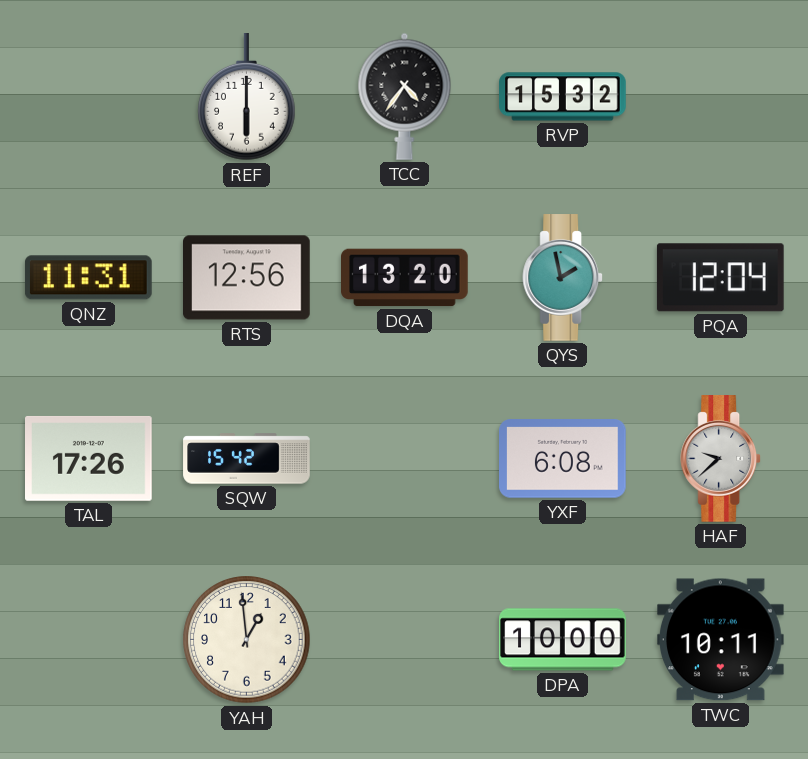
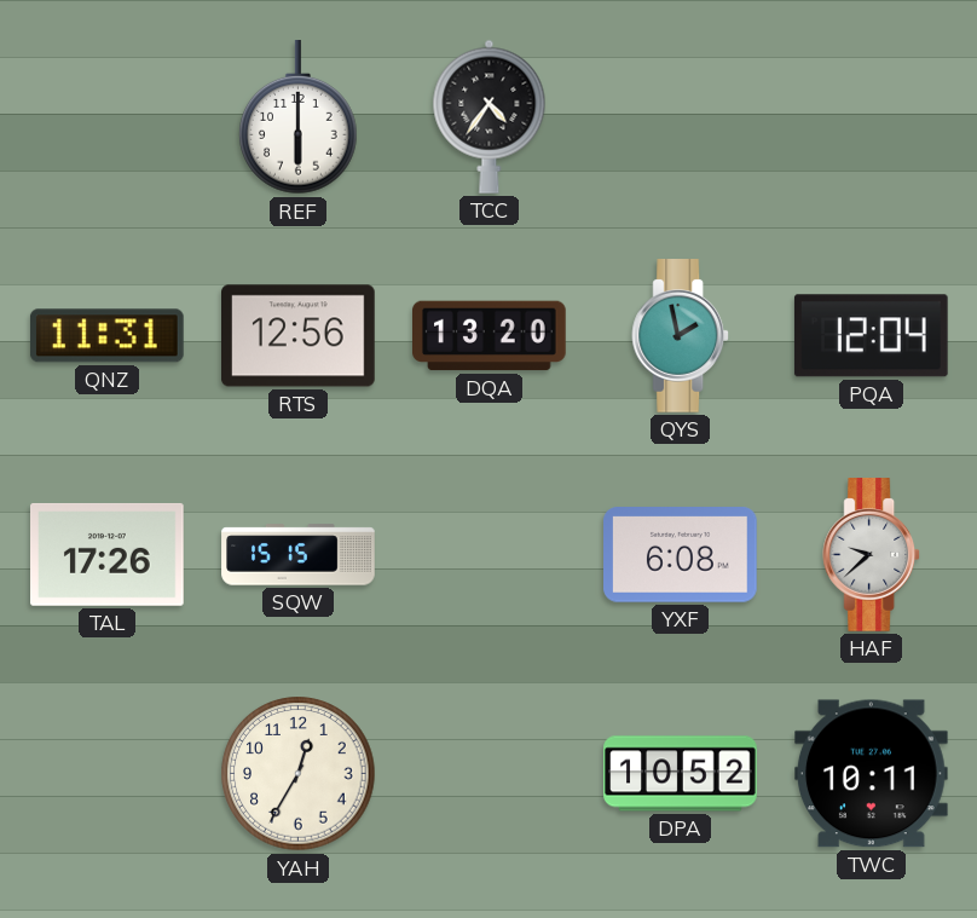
RVP: 15:32 -> none
SQW: 15:42 -> 15:15
YAH: 12:59 -> 12:35
DPA: 10:00 -> 10:52
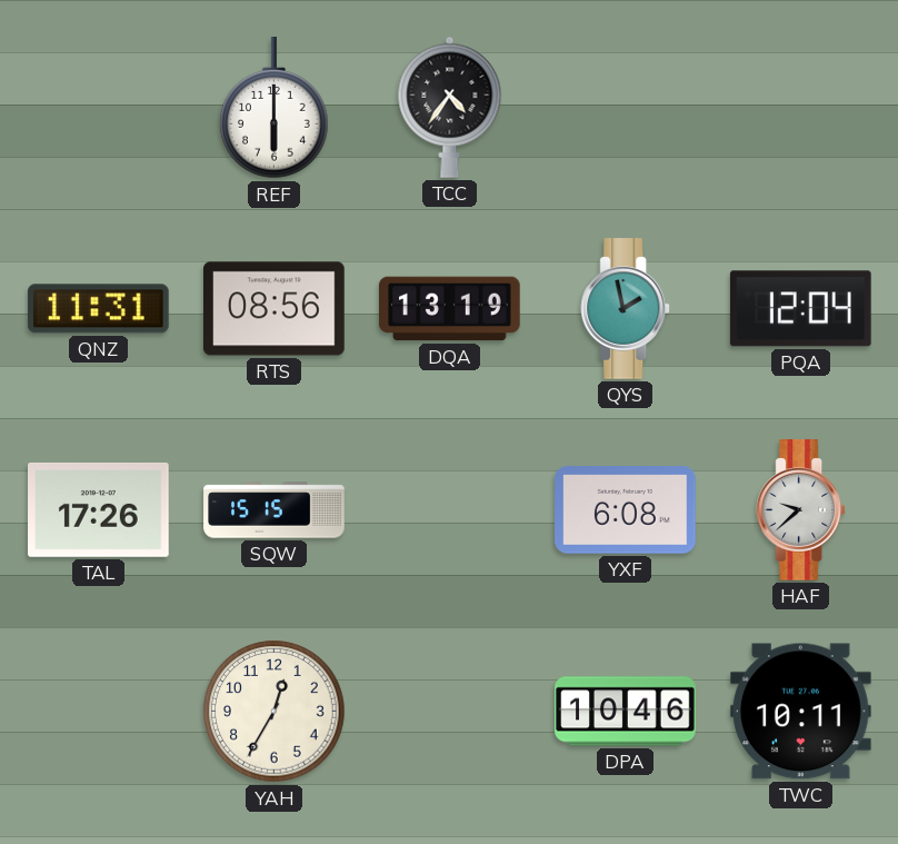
RTS: 12:56 -> 08:56
DQA: 13:20 -> 13:19
DPA: 10:52 -> 10:46
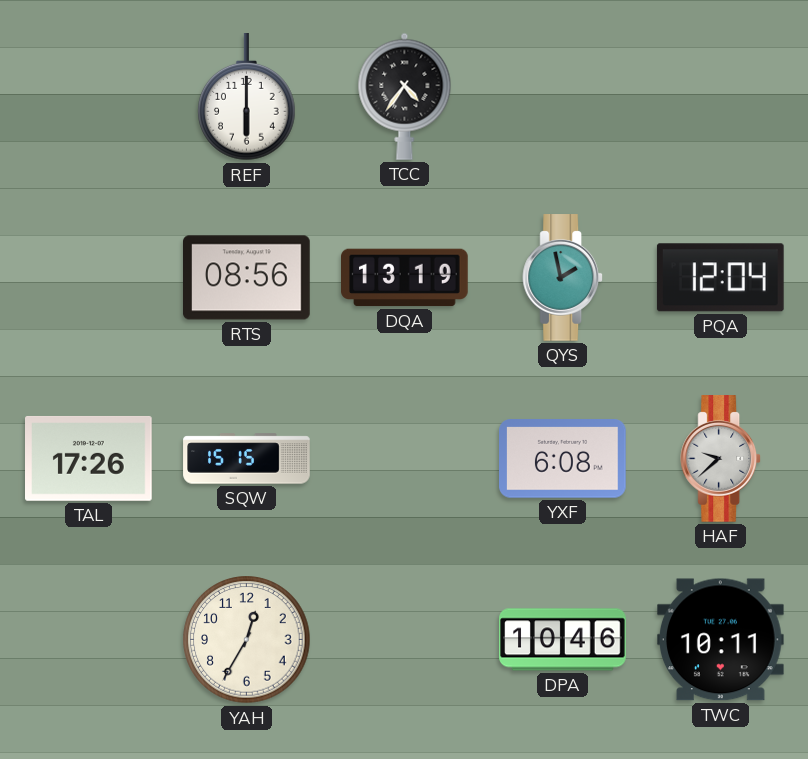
QNZ: 11:31 -> none
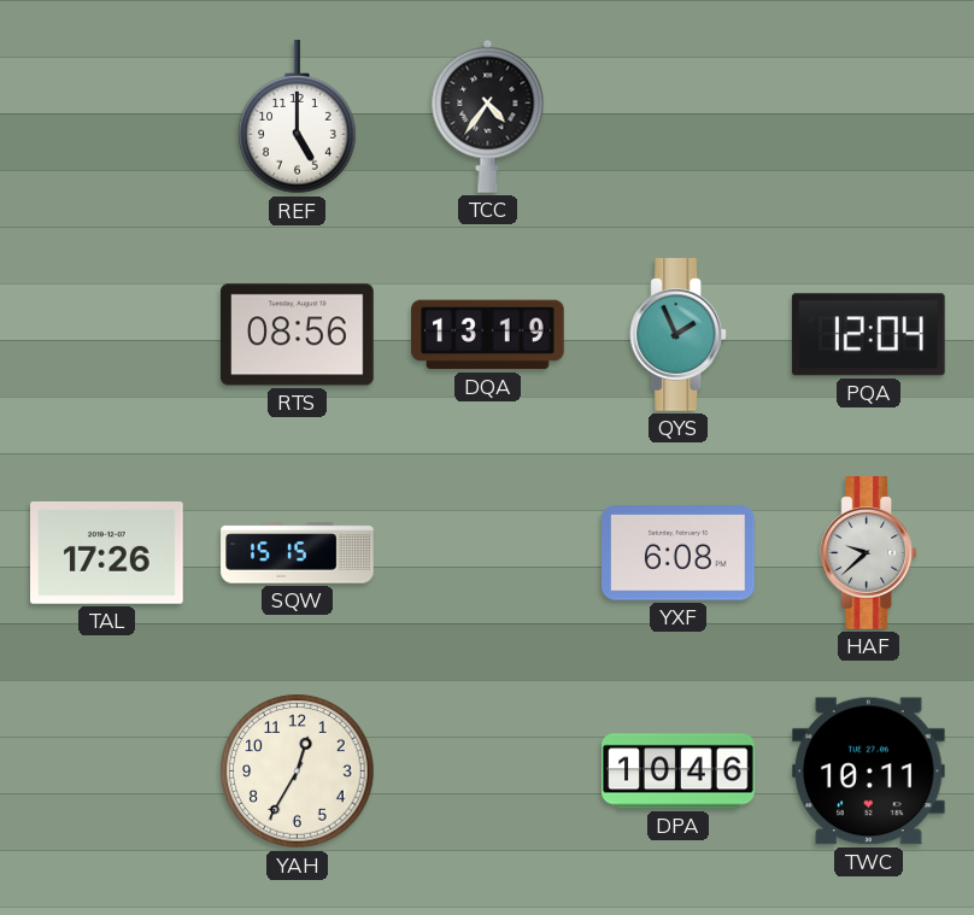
REF: 6:00 -> 5:00
QYS: 1:58 -> 1:56
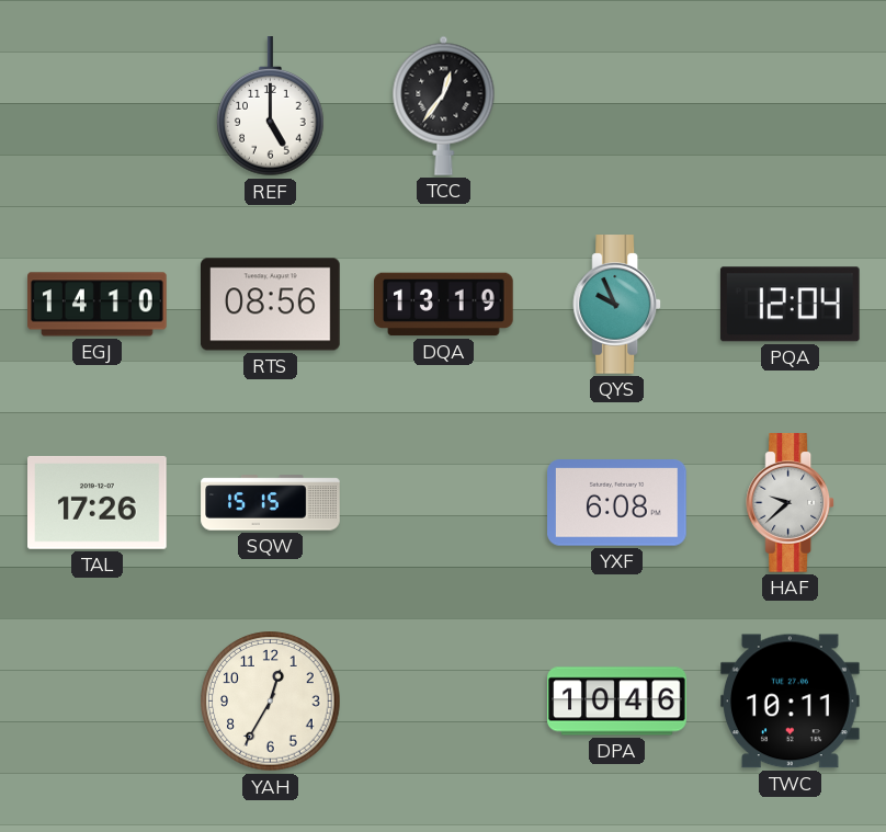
TCC: 4:36 -> 12:36
EGJ: none -> 14:10
QYS: 1:56 -> 9:56
